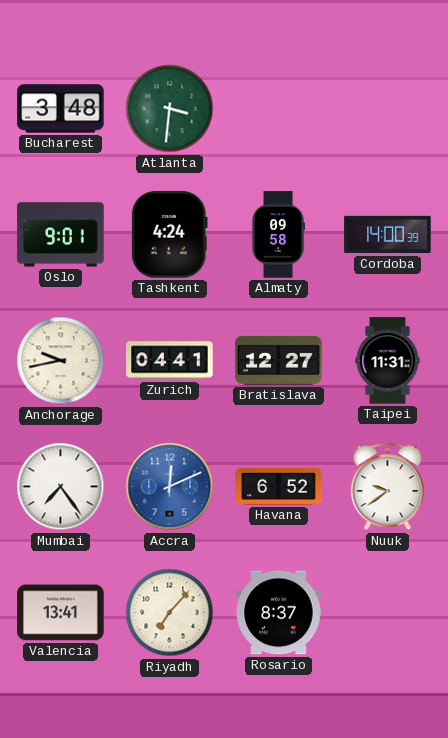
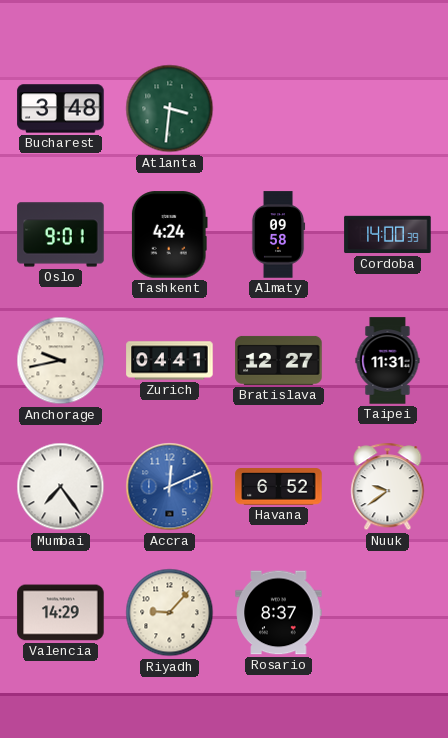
Valencia: 13:41 -> 14:29
Riyadh: 7:07 -> 9:07
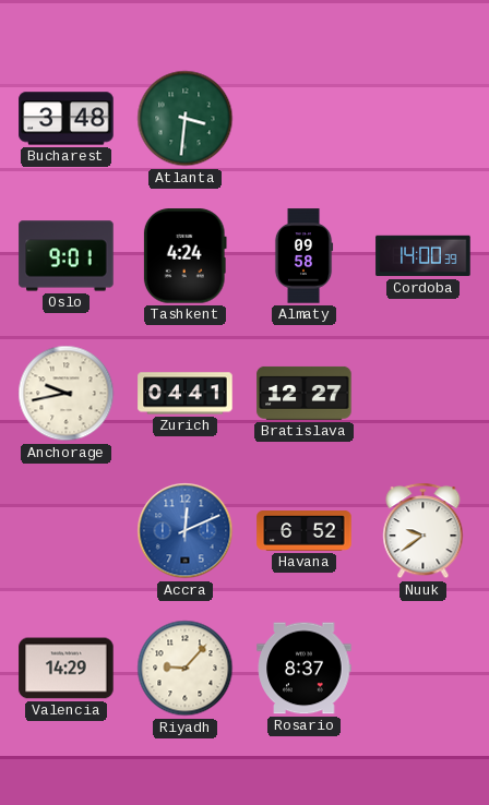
Taipei: 11:31 -> none
Mumbai: 7:24 -> none
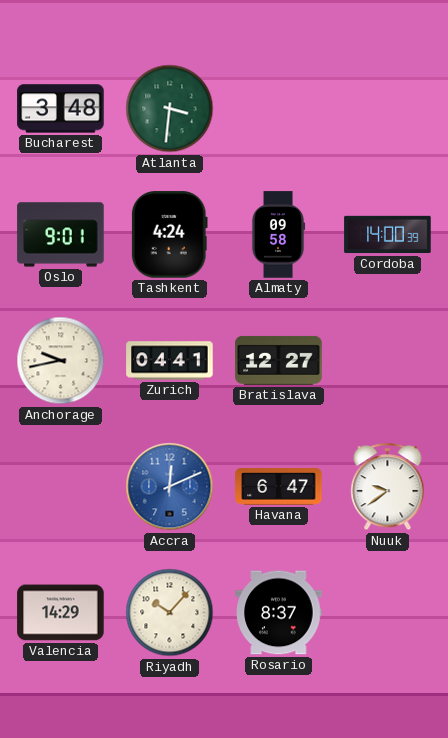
Havana: 6:52 -> 6:47
Riyadh: 9:07 -> 10:07
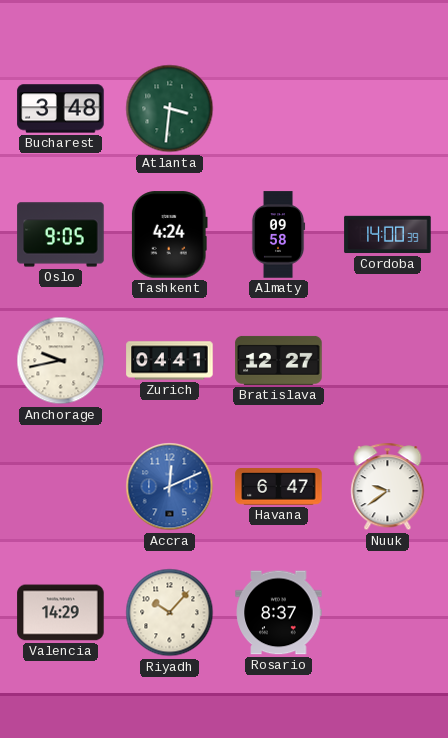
Oslo: 9:01 -> 9:05
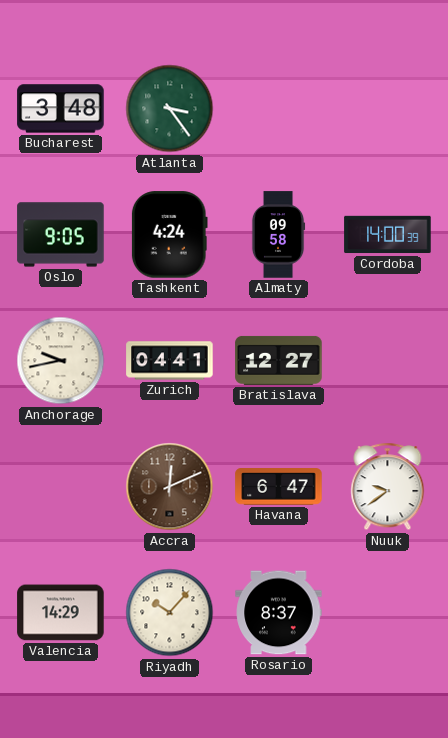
Atlanta: 3:31 -> 3:24
Accra dial: blue -> brown
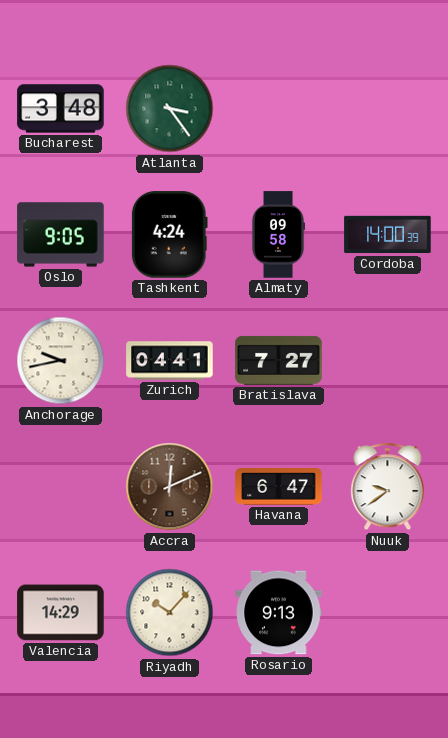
Bratislava: 12:27 -> 7:27
Rosario: 8:37 -> 9:13
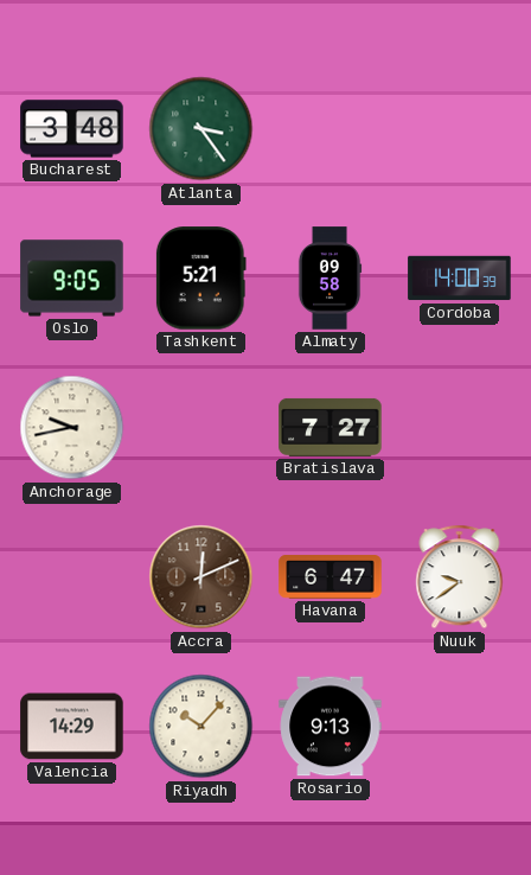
Tashkent: 4:24 -> 5:21
Zurich: 04:41 -> none
